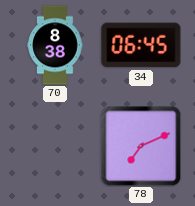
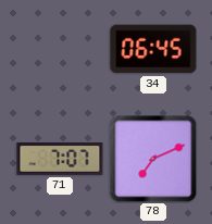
70: 8:38 -> none
71: none -> 7:07
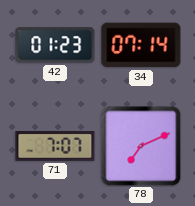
42: none -> 01:23
34: 06:45 -> 07:14
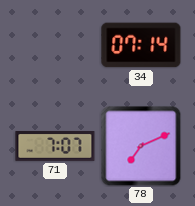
42: 01:23 -> none
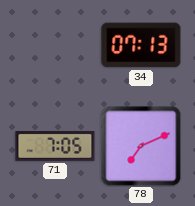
34: 07:14 -> 07:13
71: 7:07 -> 7:05
